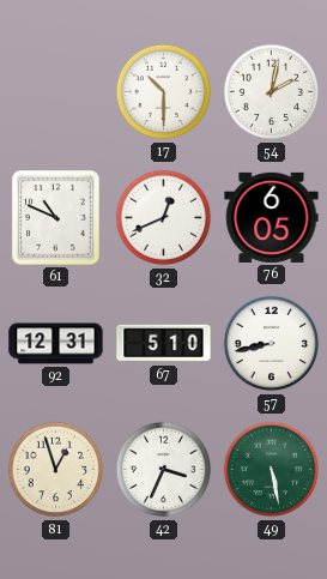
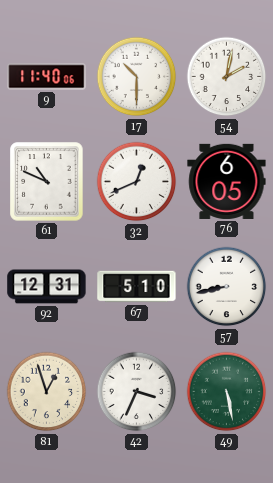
9: none -> 11:40
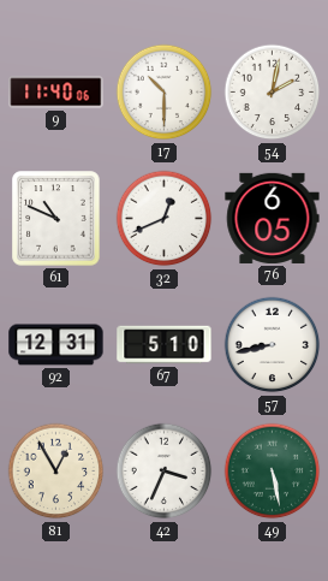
81: 12:57 -> 12:55
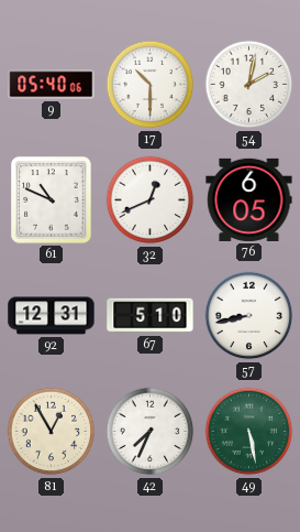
9: 11:40 -> 05:40
42: 3:34 -> 7:34
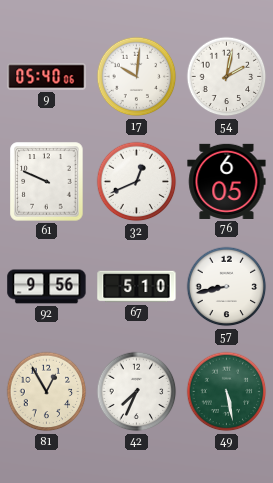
17: 10:30 -> 10:01
61: 10:49 -> 9:49
92: 12:31 -> 9:56
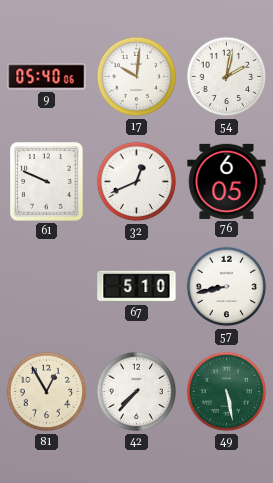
92: 9:56 -> none
42: 7:34 -> 7:37
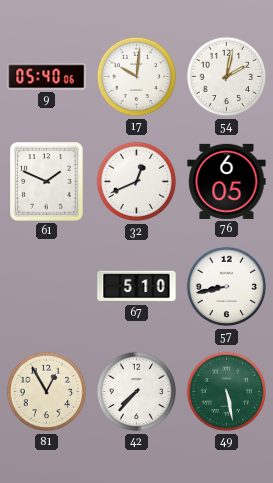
61: 9:49 -> 1:49
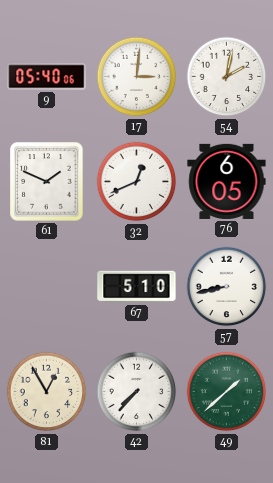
17: 10:01 -> 3:01
49: 5:28 -> 1:38
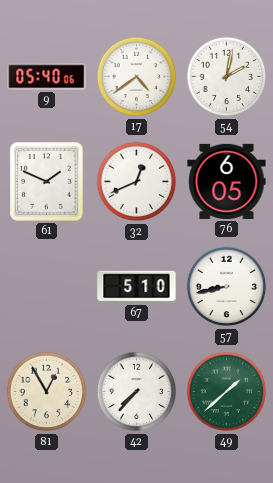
17: 3:01 -> 4:39
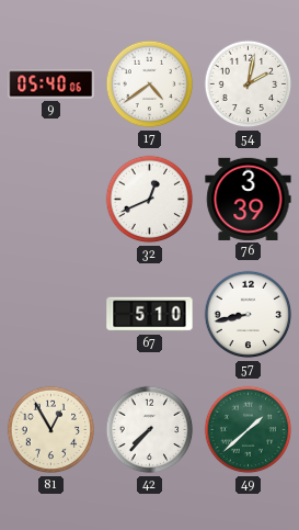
61: 1:49 -> none
76: 6:05 -> 3:39
